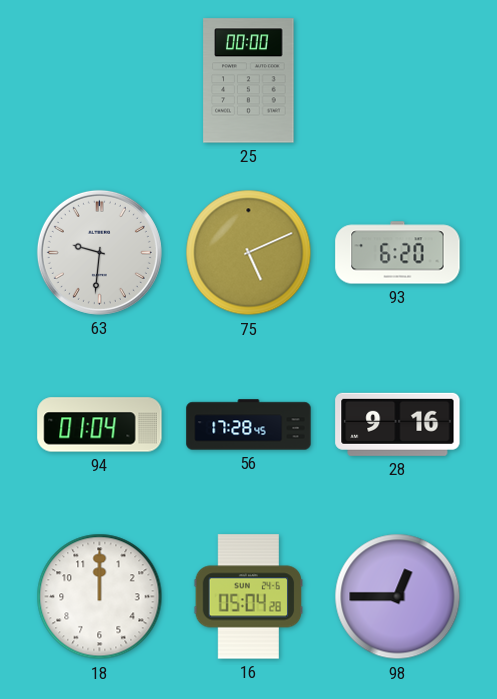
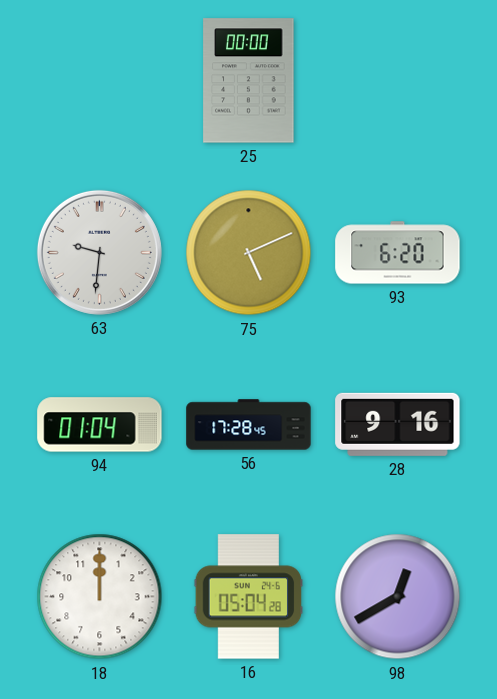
98: 12:45 -> 12:40
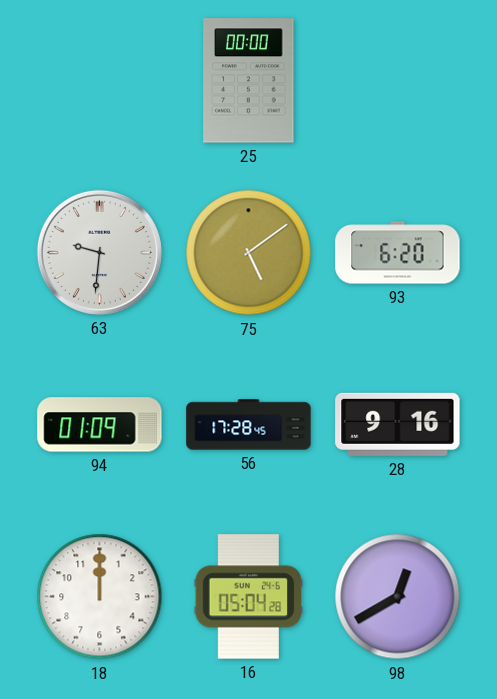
75: 5:11 -> 5:09
94: 01:04 -> 01:09
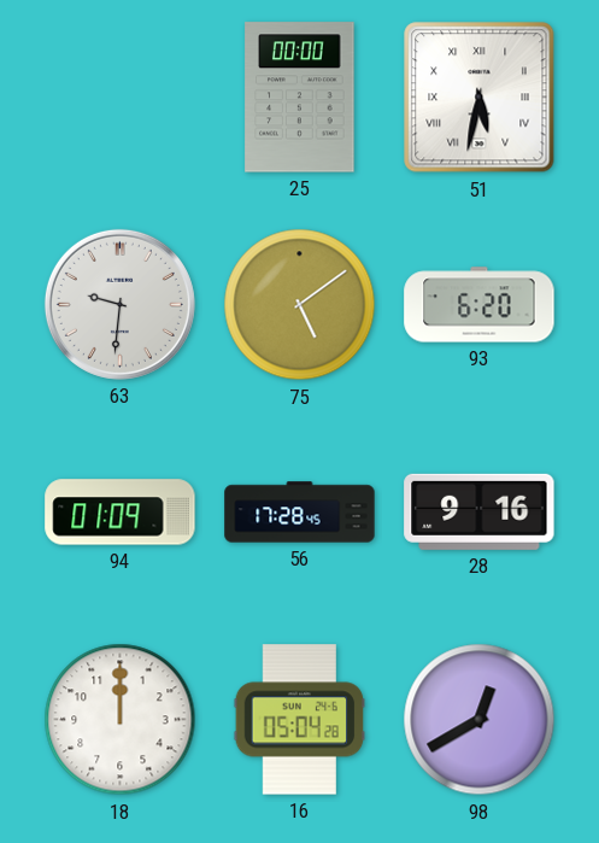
51: none -> 5:32
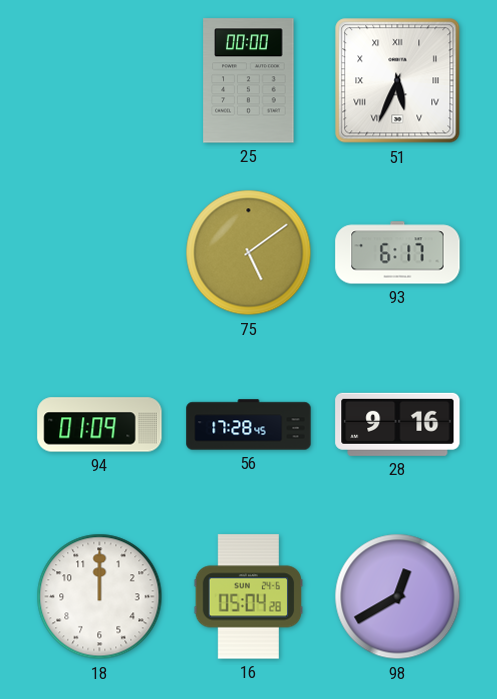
51: 5:32 -> 5:34
63: 9:31 -> none
93: 6:20 -> 6:17
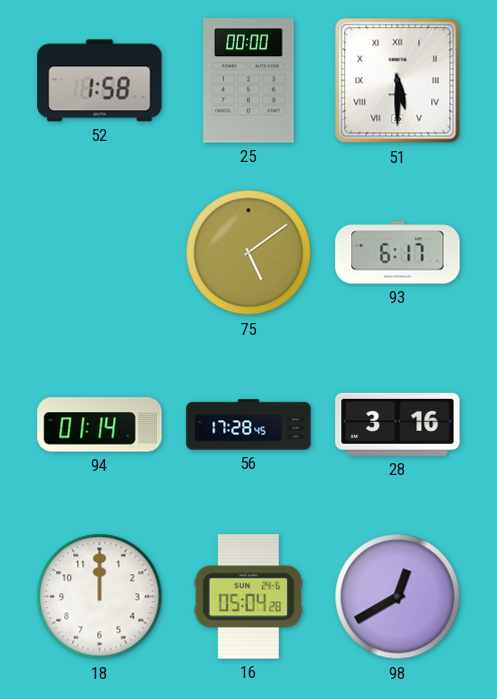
52: none -> 1:58
51: 5:34 -> 5:30
94: 01:09 -> 01:14
28: 9:16 -> 3:16
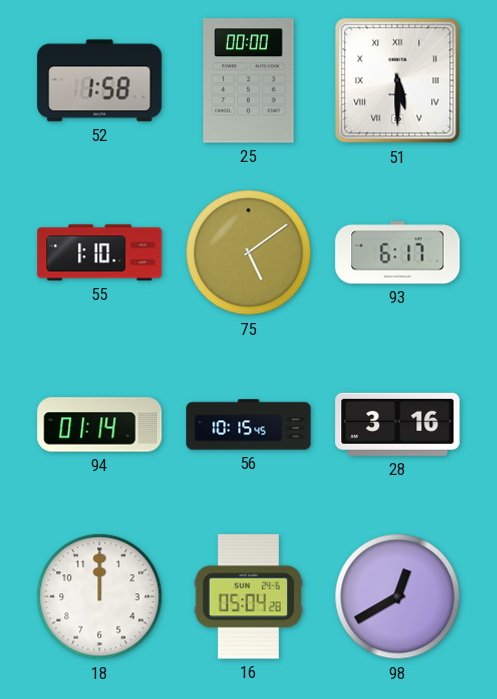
55: none -> 1:10
56: 17:28 -> 10:15
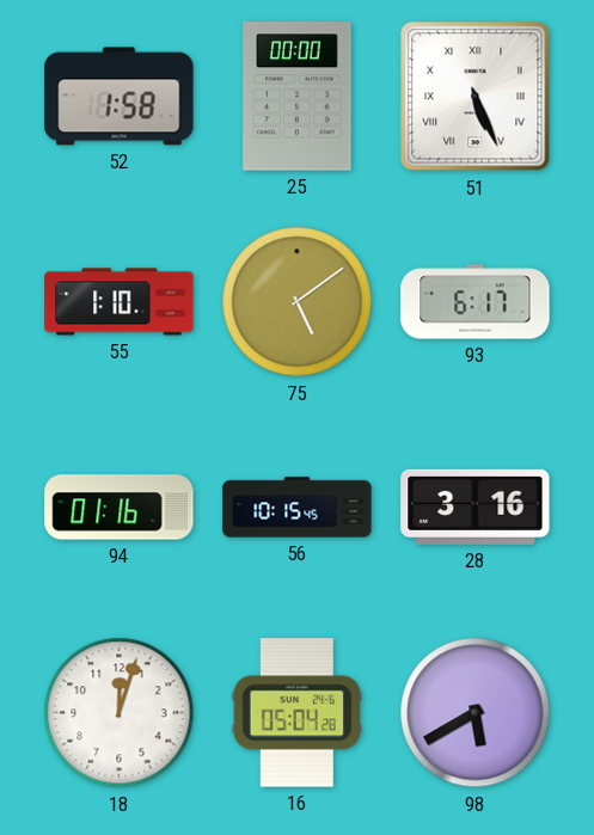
51: 5:30 -> 5:26
94: 01:14 -> 01:16
18: 12:00 -> 12:03
98: 12:40 -> 5:40
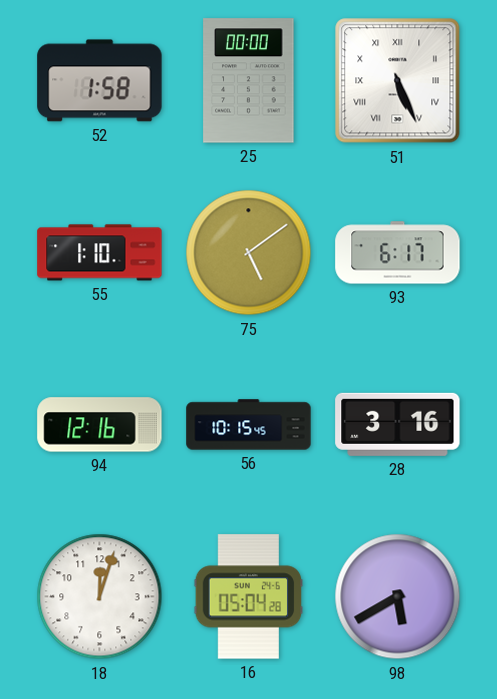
94: 01:16 -> 12:16
